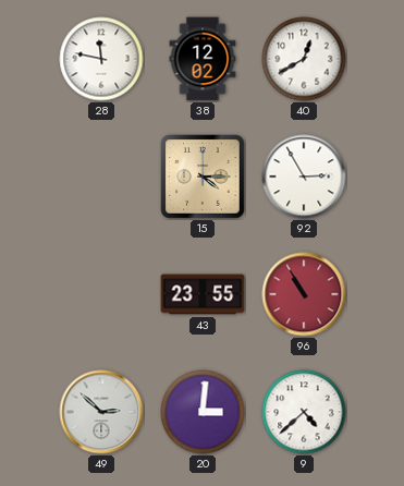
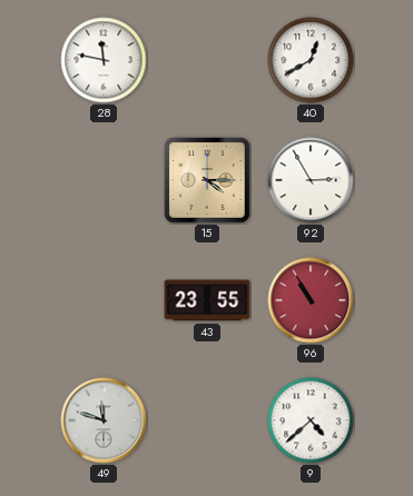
38: 12:02 -> none
49: 2:52 -> 11:48
20: 3:01 -> none
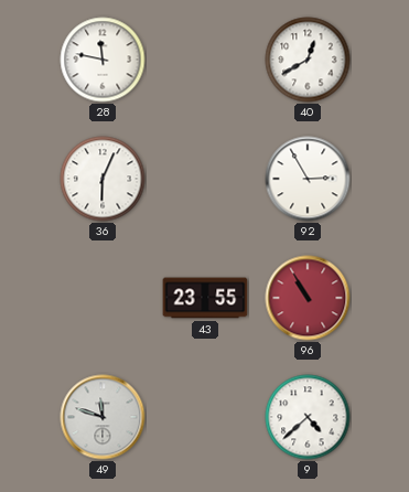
36: none -> 6:04
15: 4:15 -> none
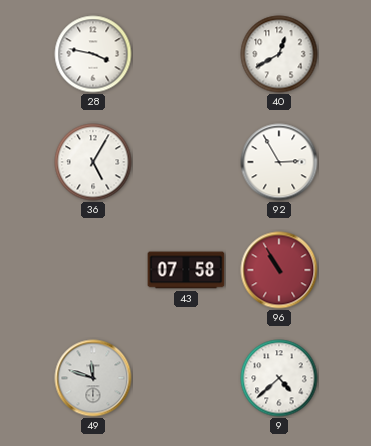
28: 11:47 -> 3:47
36: 6:04 -> 5:05
43: 23:55 -> 07:58
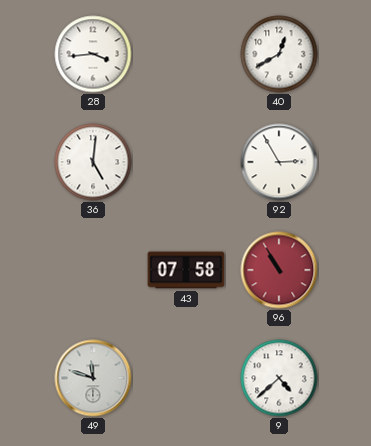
28: 3:47 -> 3:44
36: 5:05 -> 5:01
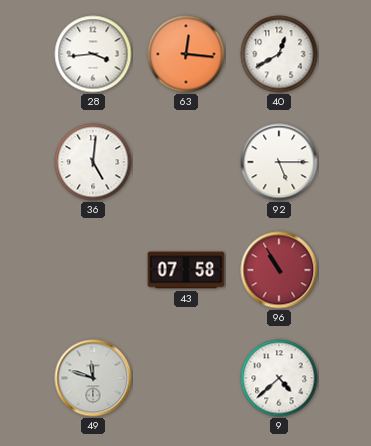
63: none -> 12:16
92: 2:55 -> 5:15
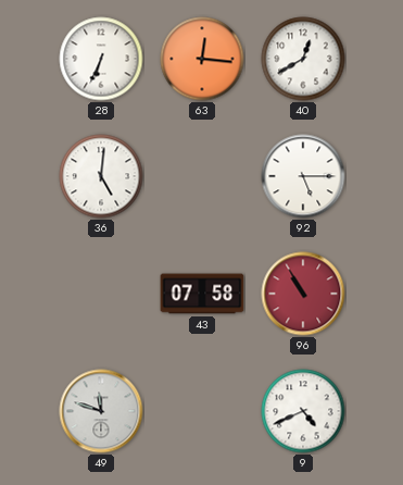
28: 3:44 -> 6:34
9: 4:38 -> 4:41
